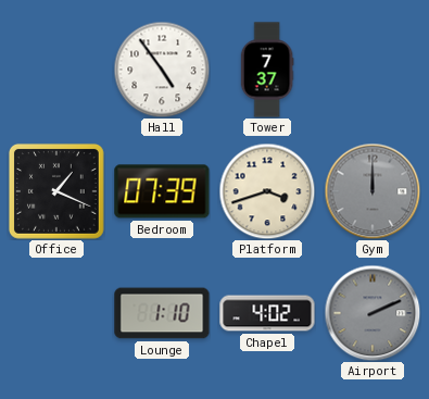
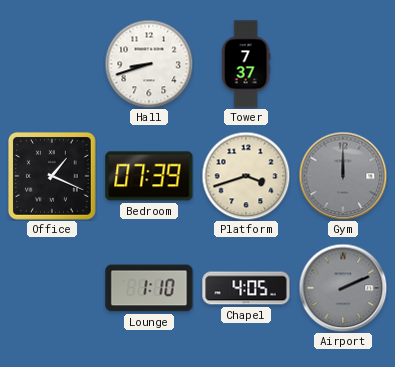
Hall: 4:54 -> 8:42
Chapel: 4:02 -> 4:05
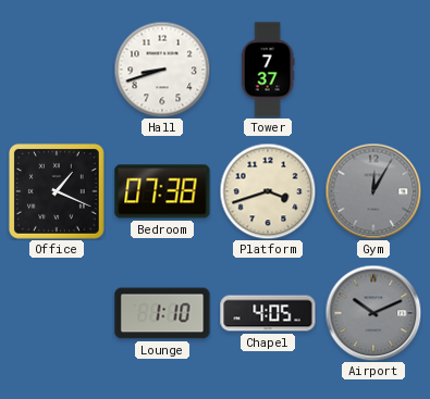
Bedroom: 07:39 -> 07:38
Gym: 12:00 -> 12:05
Airport: 2:11 -> 10:11
